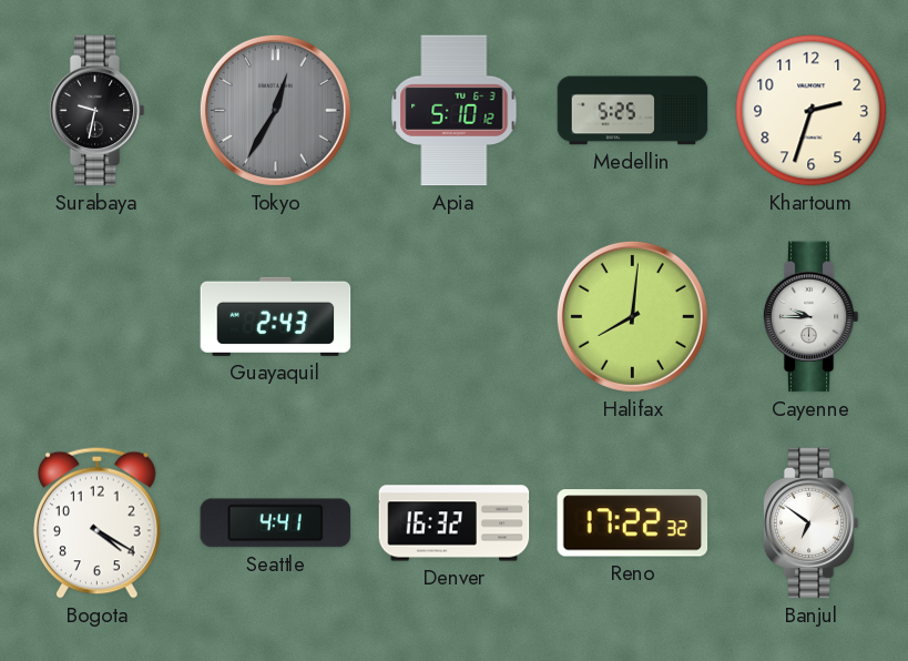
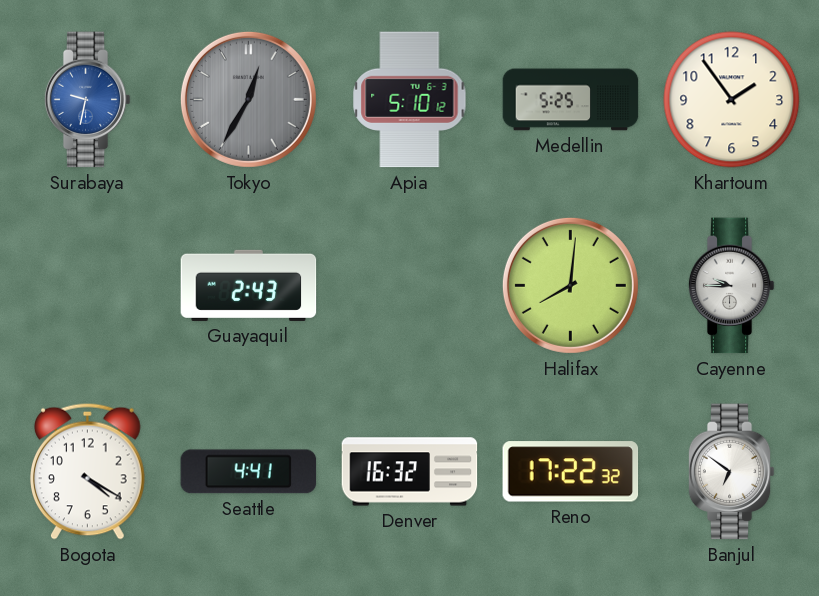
Surabaya dial: black -> blue
Khartoum: 2:33 -> 1:54
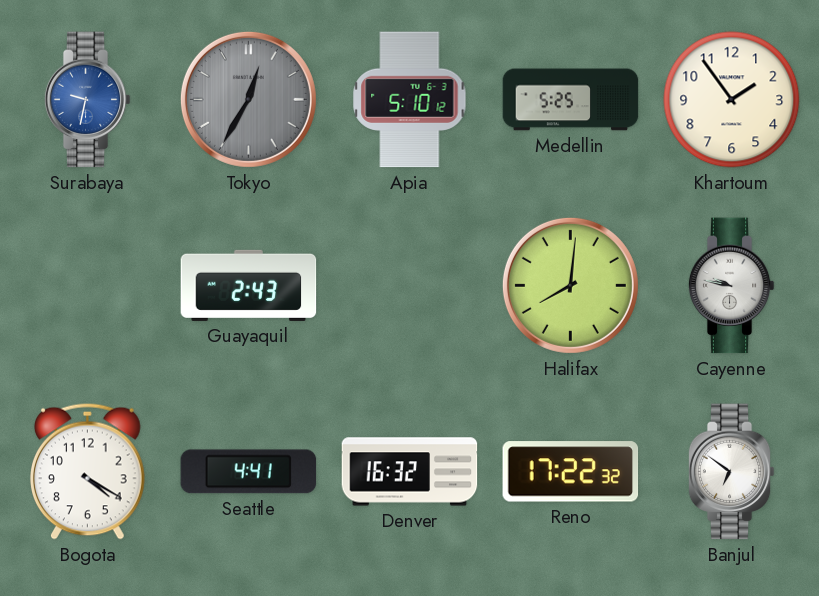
Cayenne: 9:45 -> 9:47
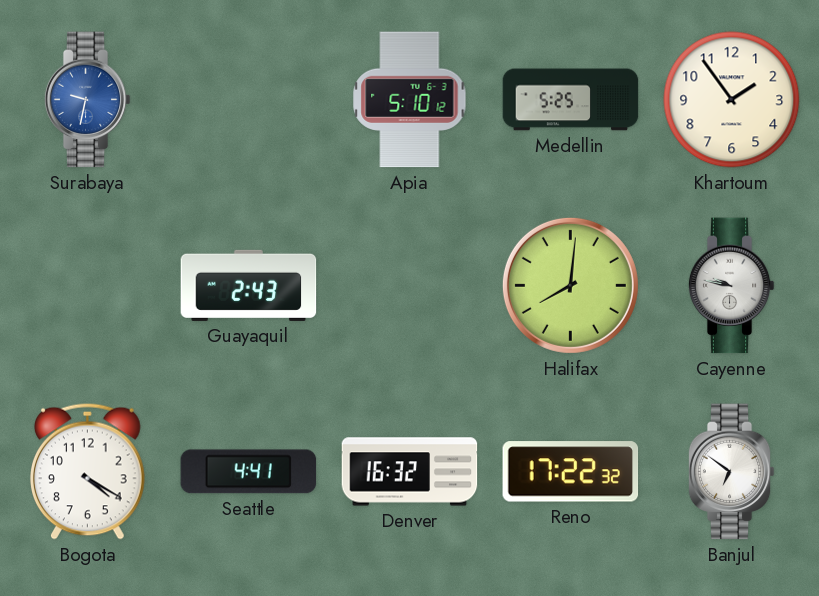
Tokyo: 12:35 -> none
